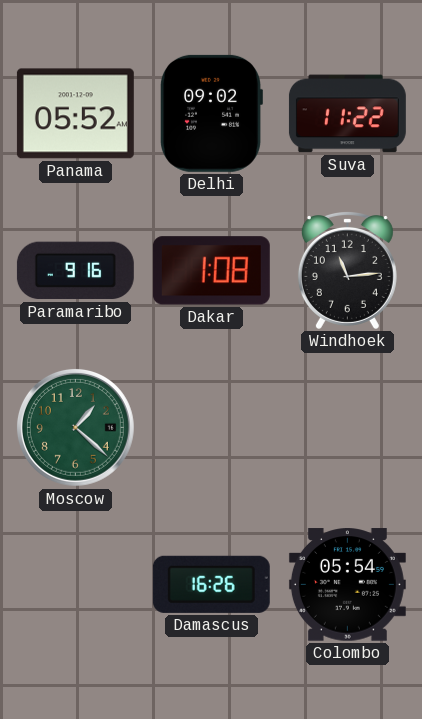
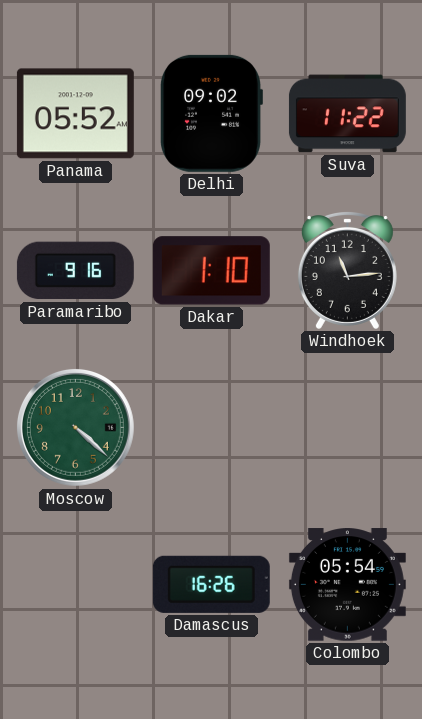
Dakar: 1:08 -> 1:10
Moscow: 1:22 -> 4:22
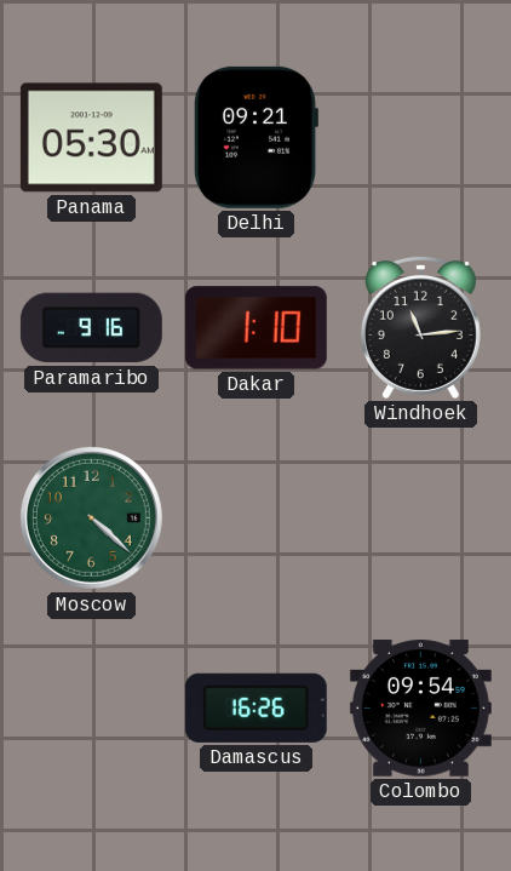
Panama: 05:52 -> 05:30
Delhi: 09:02 -> 09:21
Suva: 11:22 -> none
Colombo: 05:54 -> 09:54
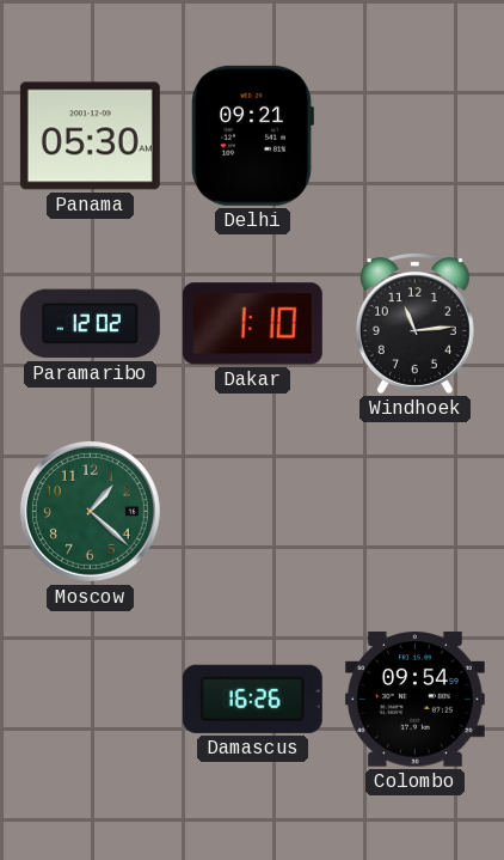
Paramaribo: 9:16 -> 12:02
Moscow: 4:22 -> 1:22
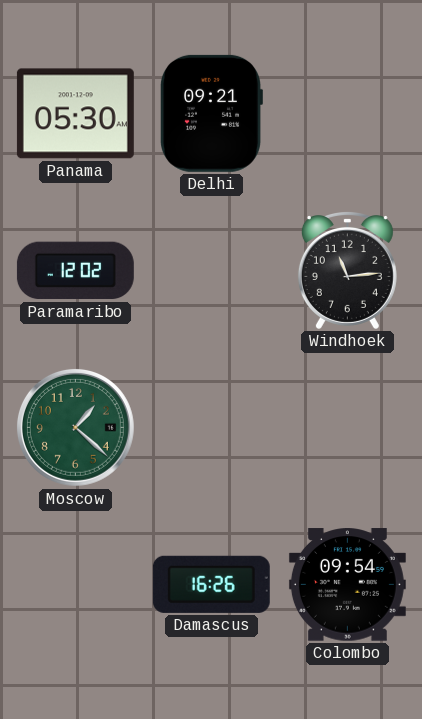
Dakar: 1:10 -> none
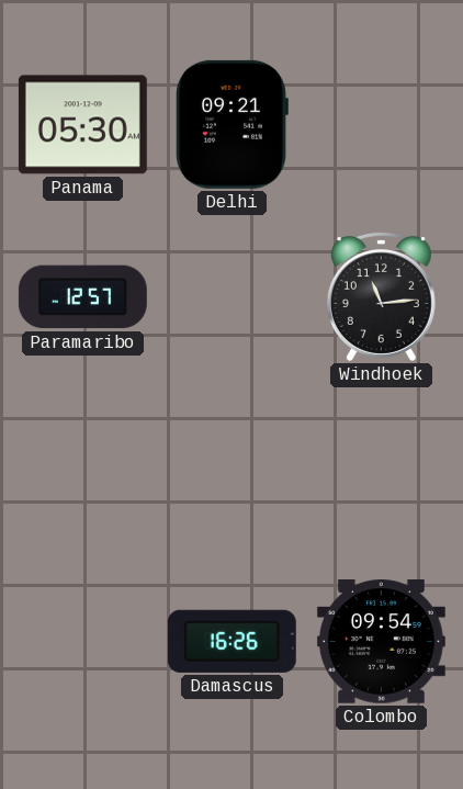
Paramaribo: 12:02 -> 12:57
Moscow: 1:22 -> none
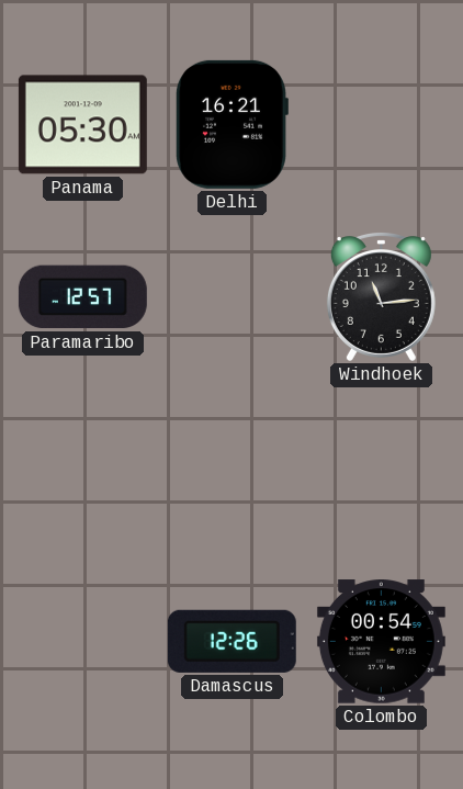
Delhi: 09:21 -> 16:21
Damascus: 16:26 -> 12:26
Colombo: 09:54 -> 00:54
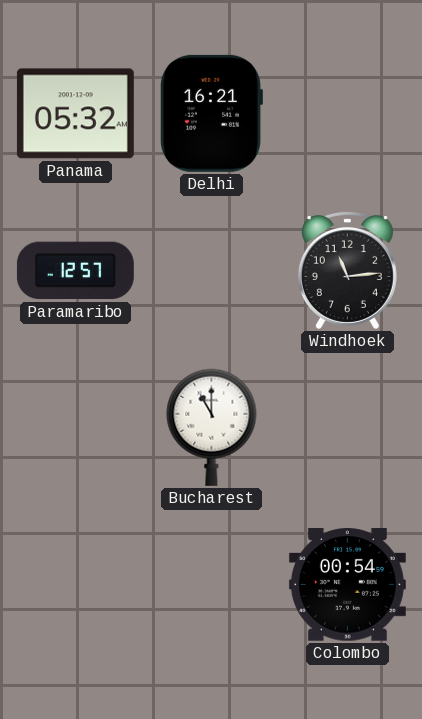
Panama: 05:30 -> 05:32
Bucharest: none -> 11:00
Damascus: 12:26 -> none
